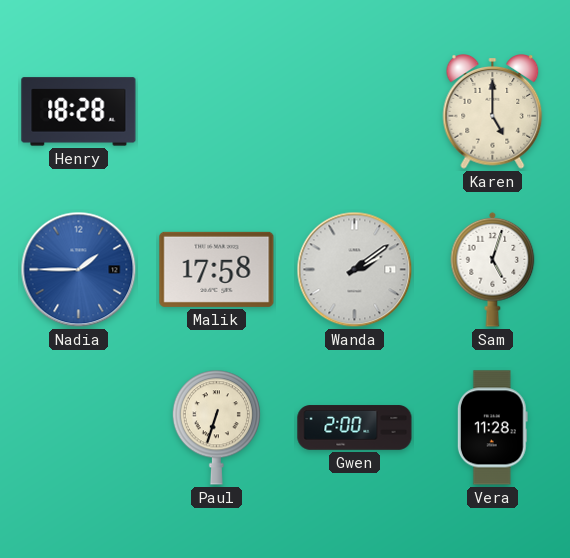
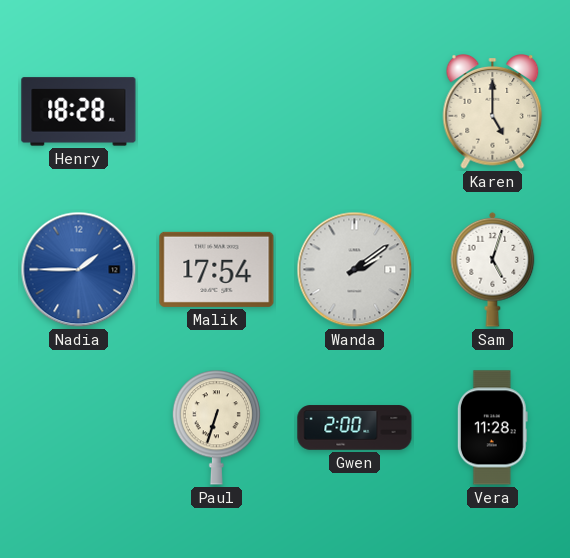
Malik: 17:58 -> 17:54
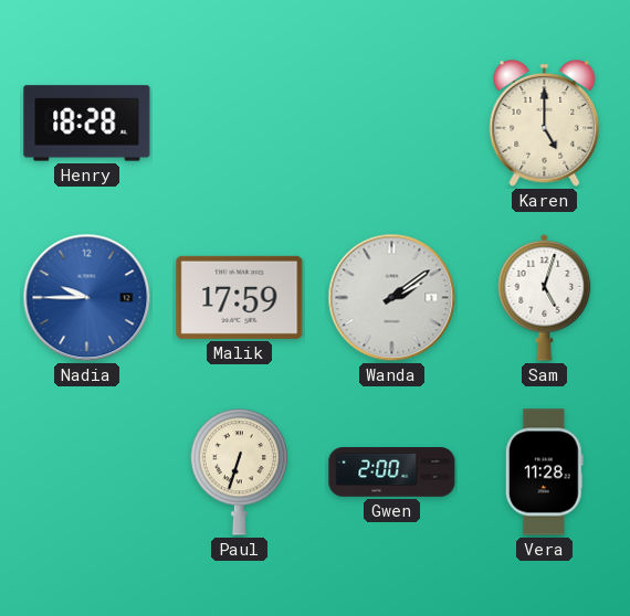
Nadia: 1:45 -> 9:45
Malik: 17:54 -> 17:59
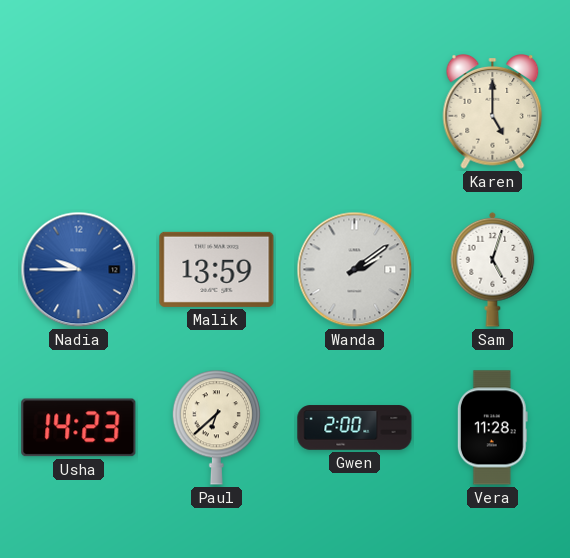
Henry: 18:28 -> none
Malik: 17:59 -> 13:59
Usha: none -> 14:23
Paul: 6:33 -> 6:38
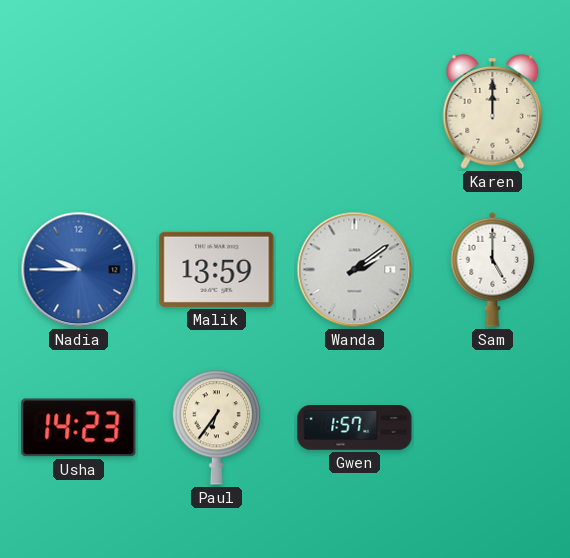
Karen: 5:00 -> 12:00
Sam: 5:03 -> 5:00
Paul: 6:38 -> 6:36
Gwen: 2:00 -> 1:57
Vera: 11:28 -> none
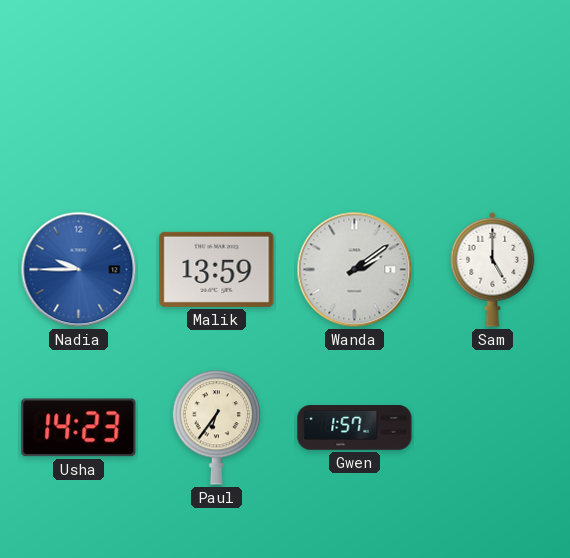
Karen: 12:00 -> none
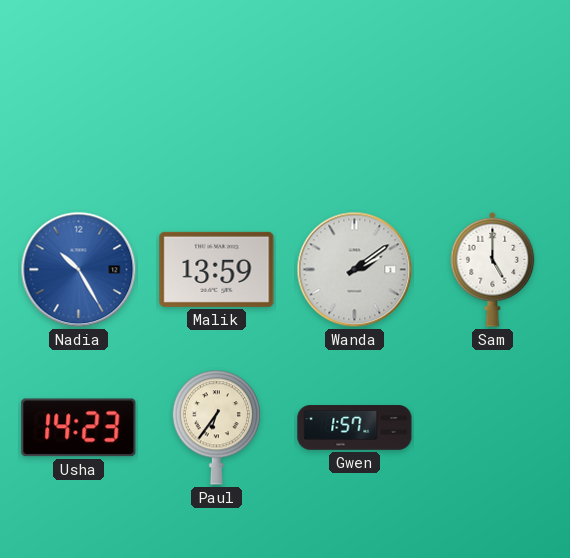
Nadia: 9:45 -> 10:25
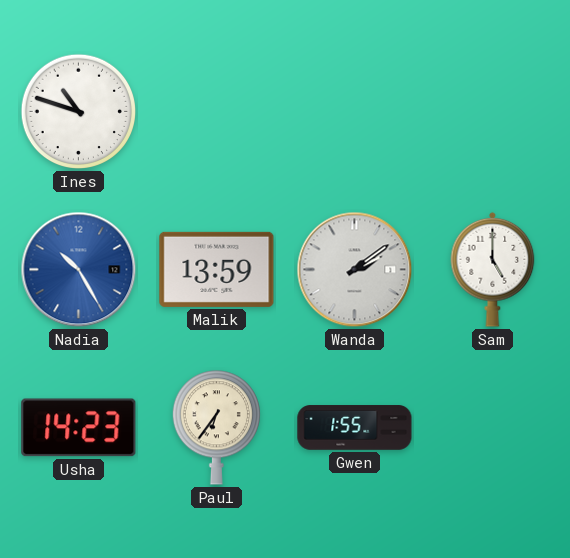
Ines: none -> 10:48
Gwen: 1:57 -> 1:55
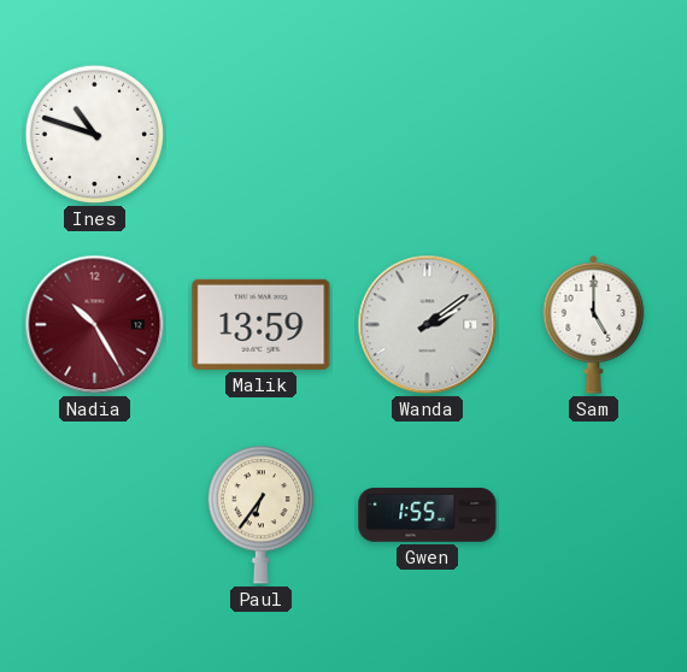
Nadia dial: blue -> burgundy
Usha: 14:23 -> none
